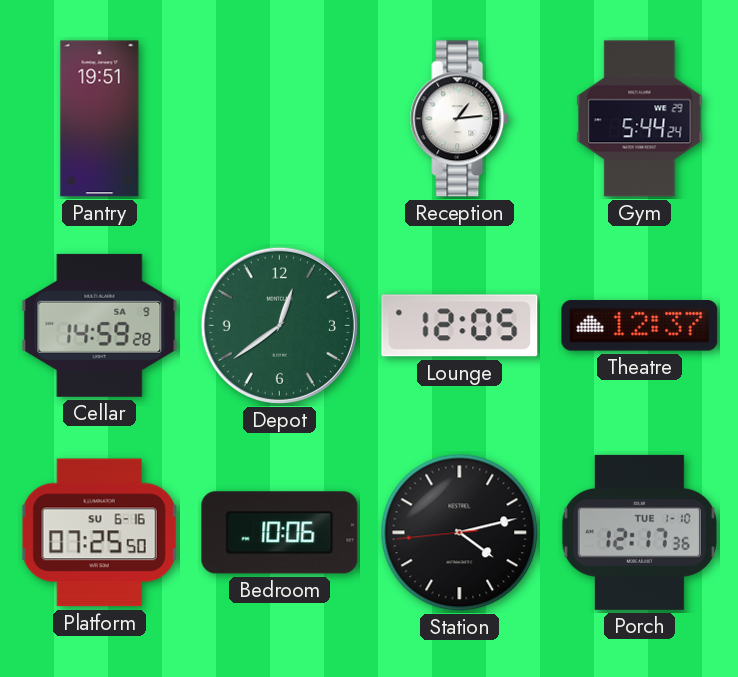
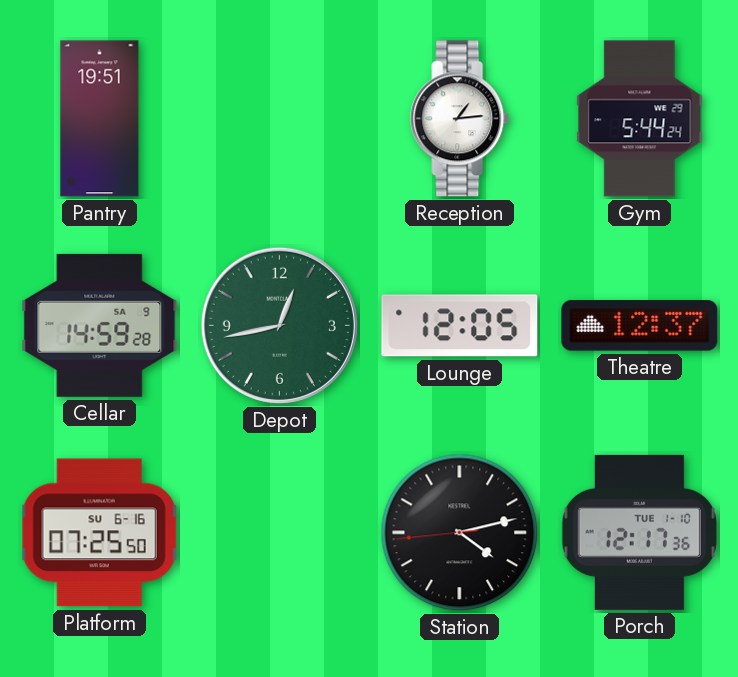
Depot: 12:39 -> 12:43
Bedroom: 10:06 -> none
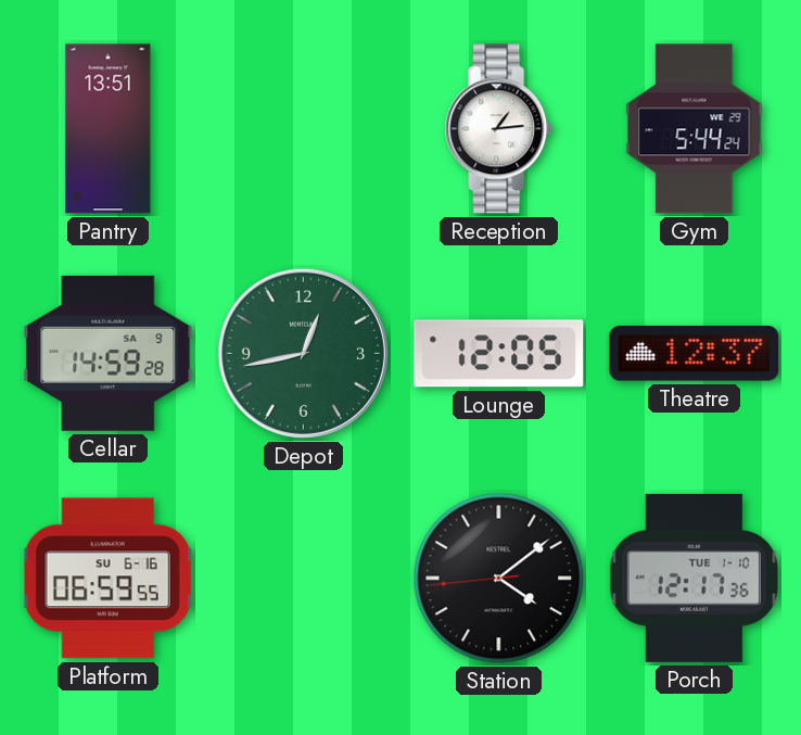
Pantry: 19:51 -> 13:51
Platform: 07:25 -> 06:59
Station: 4:12 -> 4:08
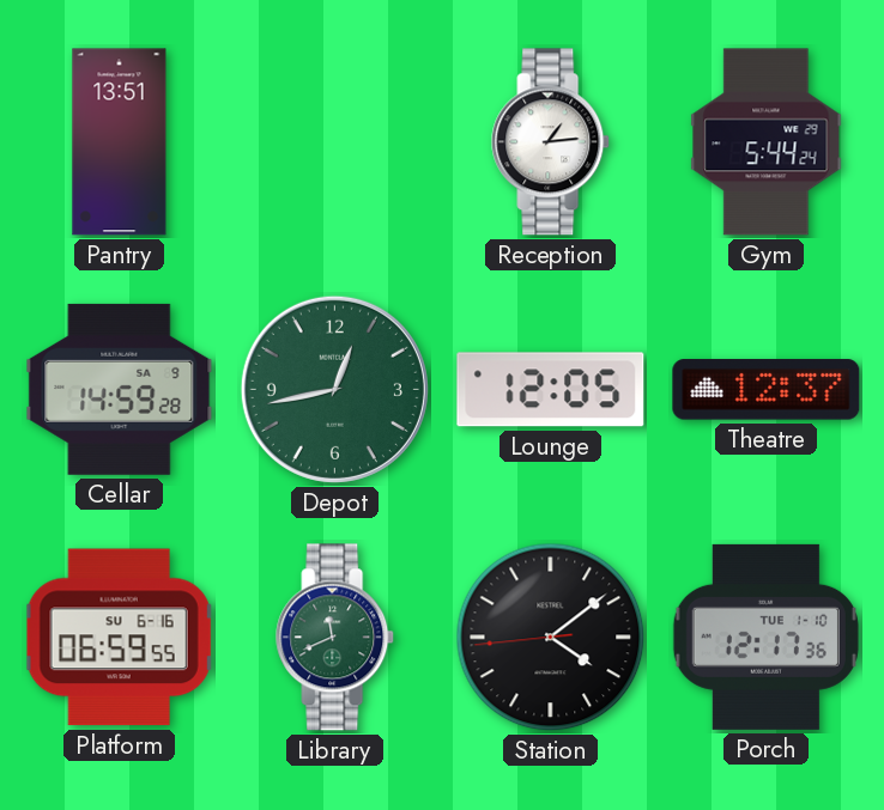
Library: none -> 11:41
